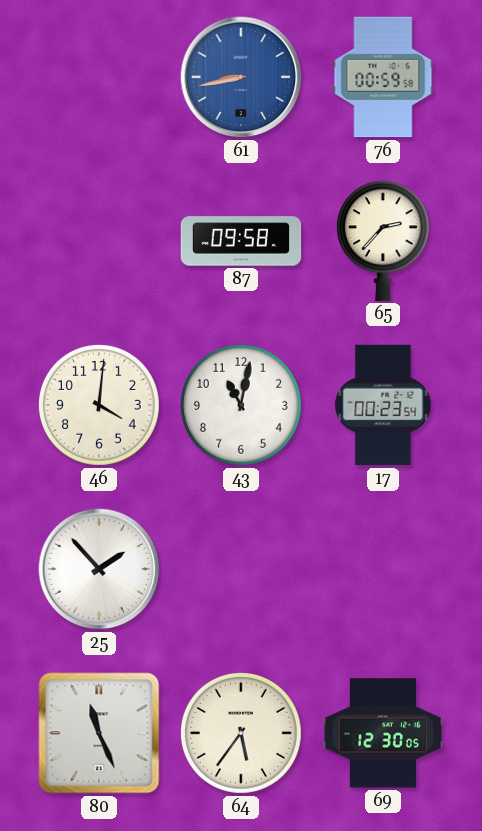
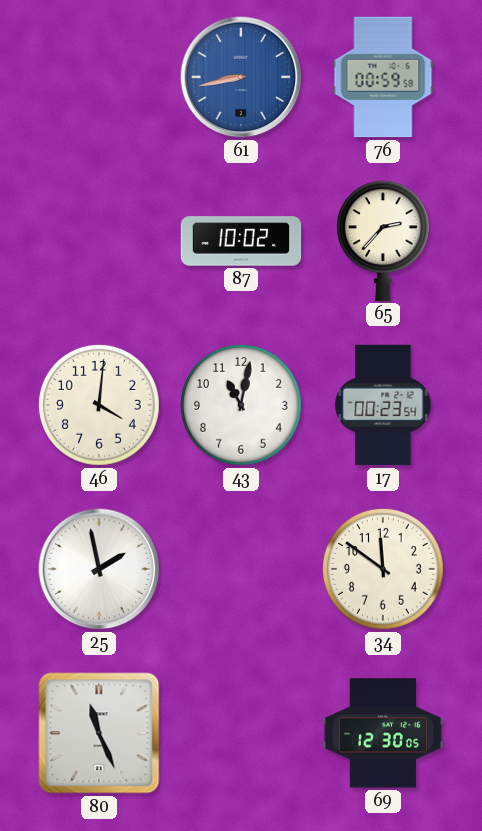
87: 09:58 -> 10:02
25: 1:53 -> 1:58
34: none -> 11:51
64: 5:36 -> none
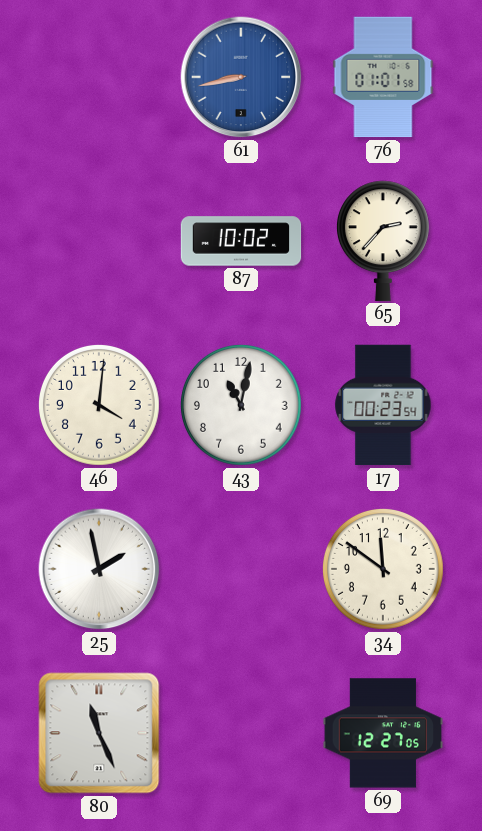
76: 00:59 -> 01:01
69: 12:30 -> 12:27
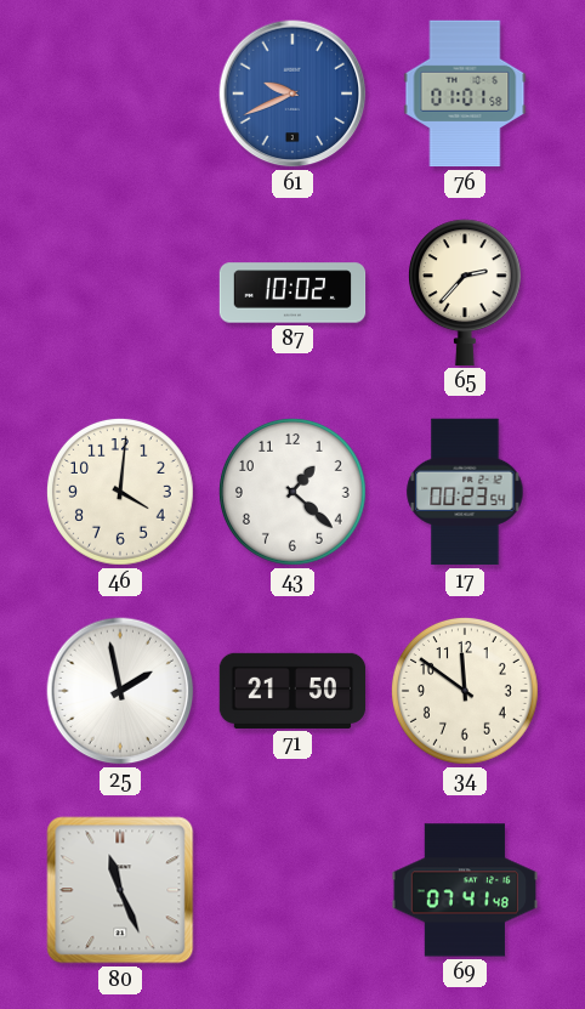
61: 8:43 -> 9:41
43: 11:02 -> 1:22
71: none -> 21:50
69: 12:27 -> 07:41
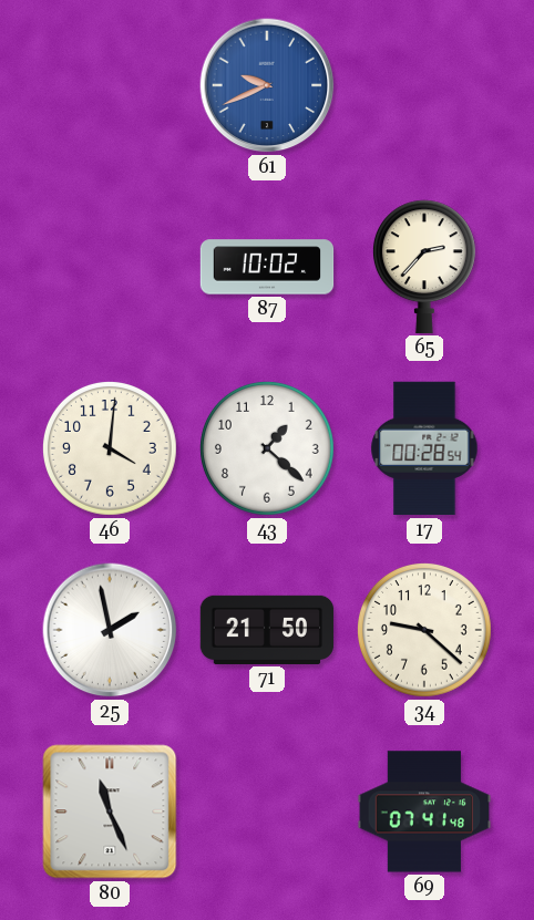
76: 01:01 -> none
17: 00:23 -> 00:28
34: 11:51 -> 9:22
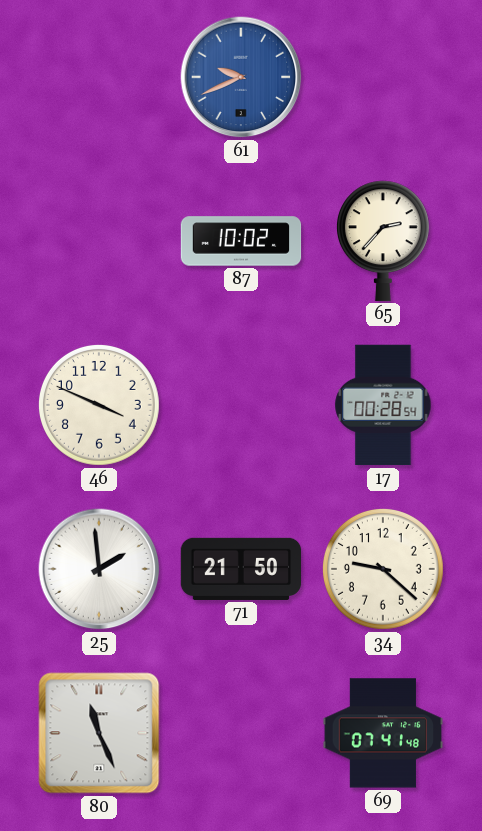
46: 4:01 -> 3:49
43: 1:22 -> none
25: 1:58 -> 1:59
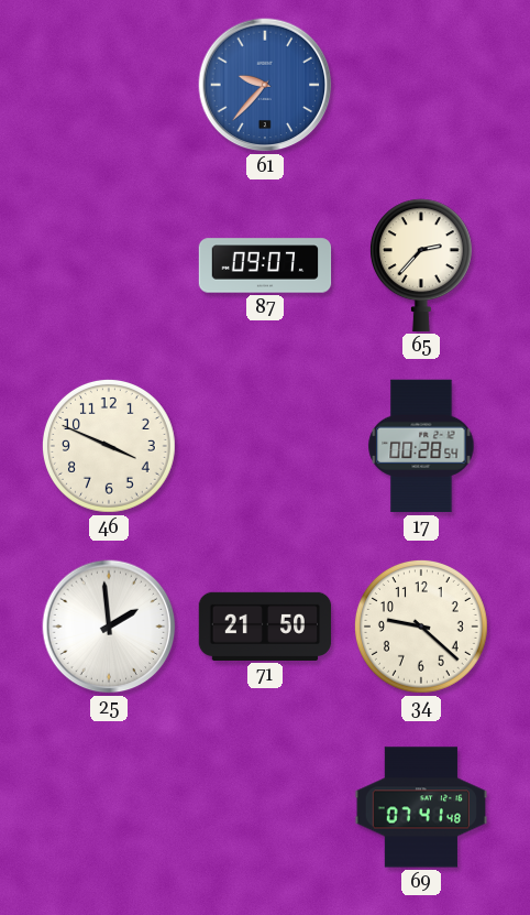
61: 9:41 -> 9:37
87: 10:02 -> 09:07
80: 11:26 -> none
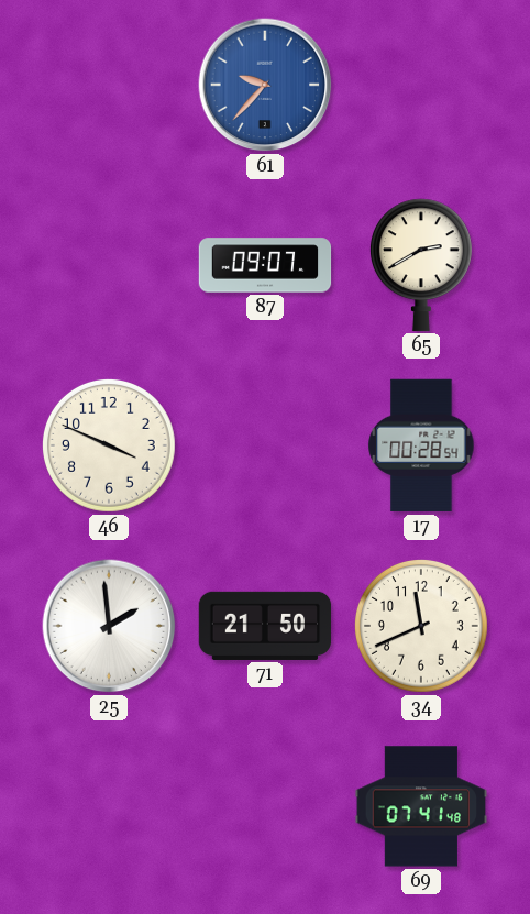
65: 2:37 -> 2:40
34: 9:22 -> 11:41
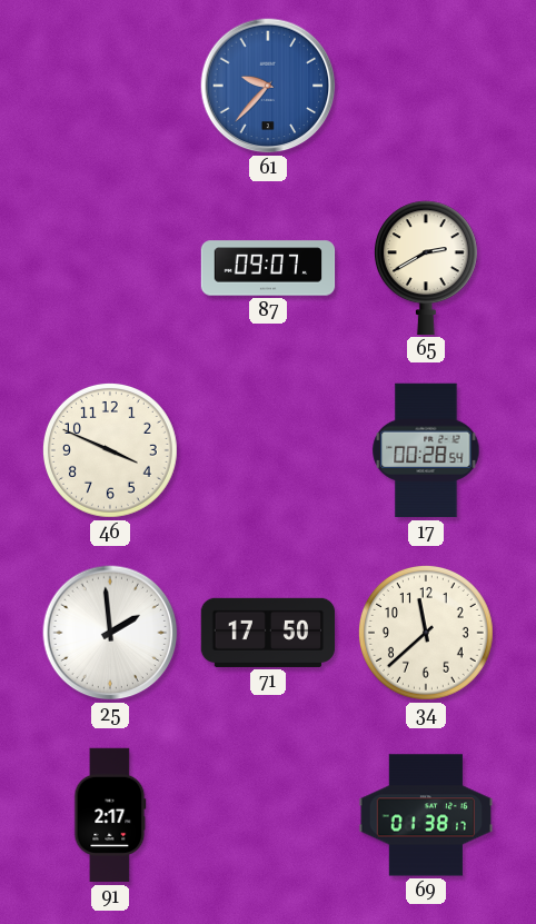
71: 21:50 -> 17:50
34: 11:41 -> 11:38
91: none -> 2:17
69: 07:41 -> 01:38
